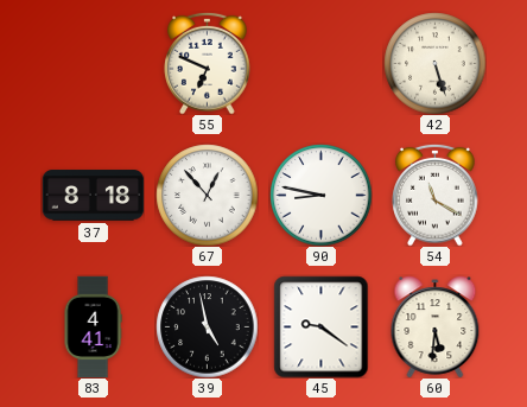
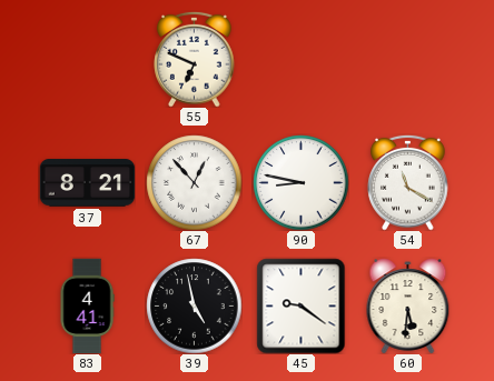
42: 5:27 -> none
37: 8:18 -> 8:21
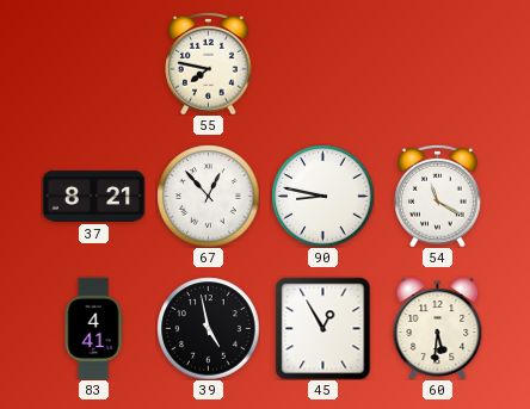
55: 6:49 -> 7:47
45: 9:21 -> 12:55
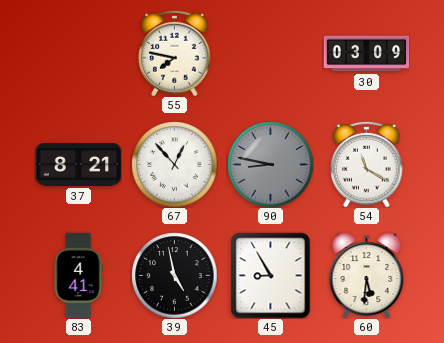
30: none -> 03:09
90 dial: white -> grey
45: 12:55 -> 8:55
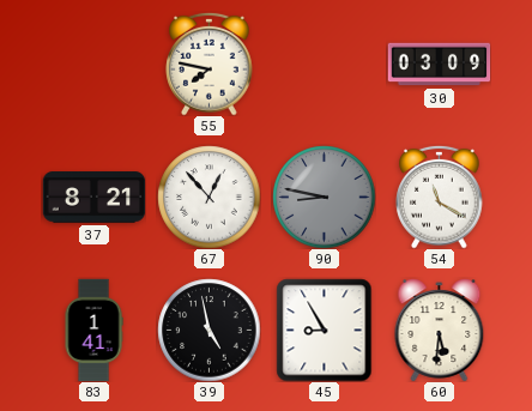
83: 4:41 -> 1:41
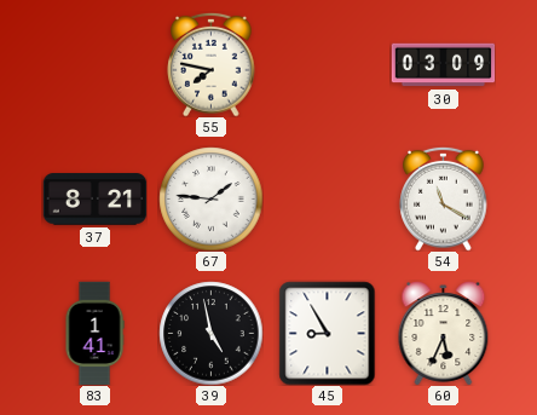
67: 12:53 -> 1:46
90: 8:47 -> none
60: 5:31 -> 5:34
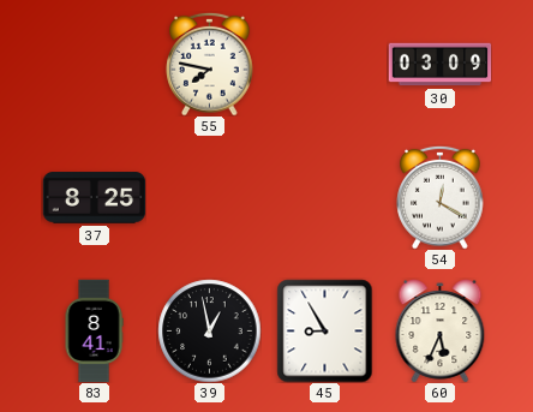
37: 8:21 -> 8:25
67: 1:46 -> none
54: 11:20 -> 12:20
83: 1:41 -> 8:41
39: 4:58 -> 12:58
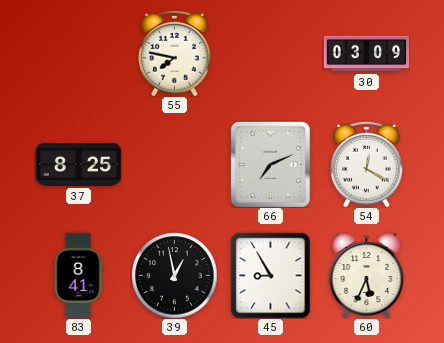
66: none -> 7:11
